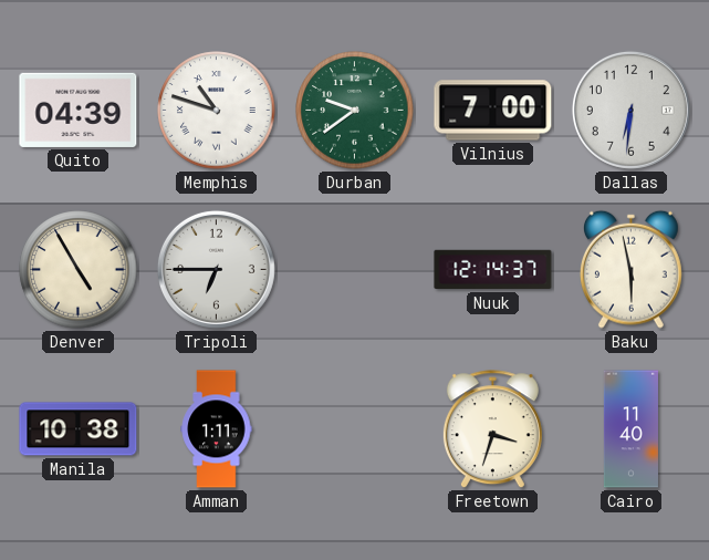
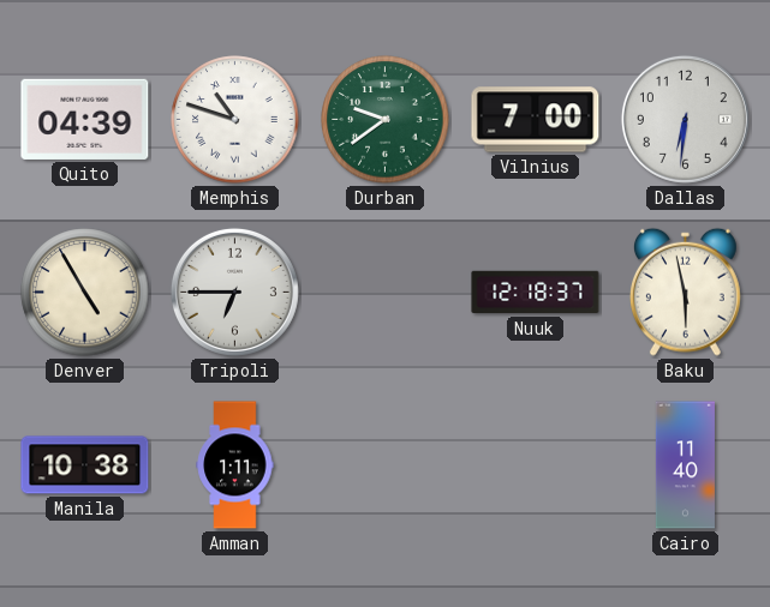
Nuuk: 12:14 -> 12:18
Freetown: 3:33 -> none
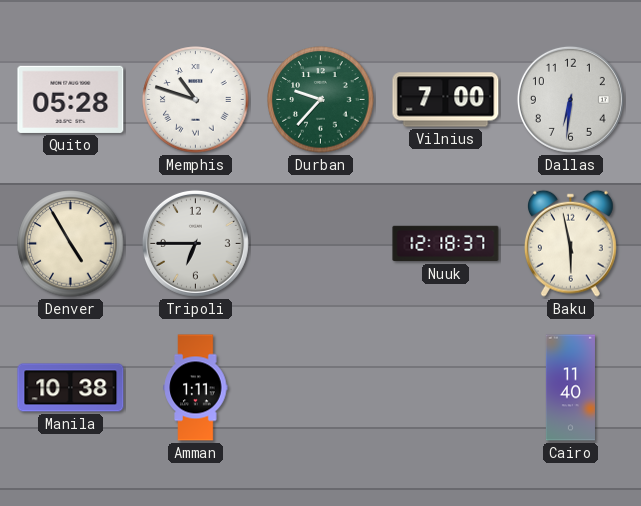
Quito: 04:39 -> 05:28
Durban: 9:39 -> 9:37
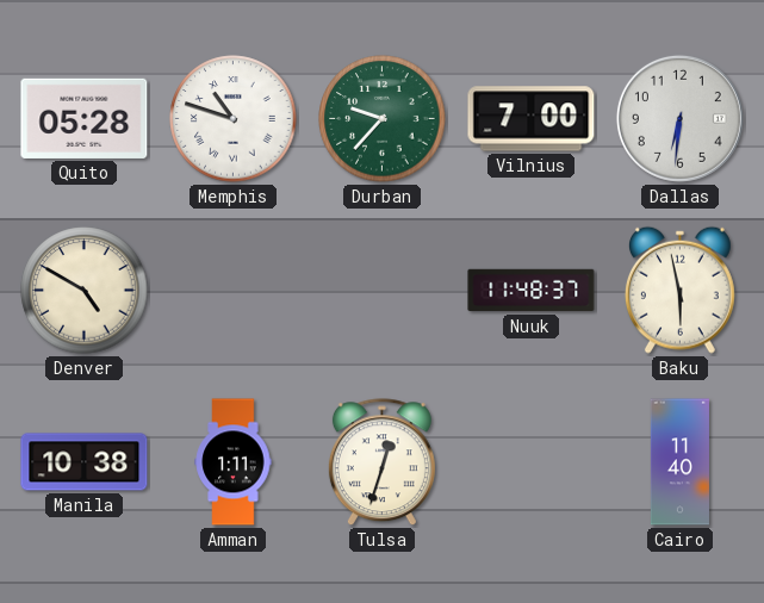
Denver: 4:55 -> 4:50
Tripoli: 6:45 -> none
Nuuk: 12:18 -> 11:48
Tulsa: none -> 12:33
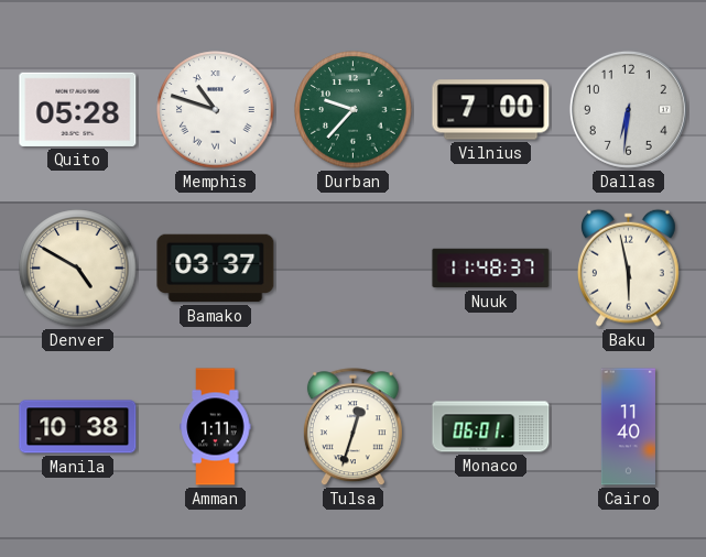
Bamako: none -> 03:37
Monaco: none -> 06:01
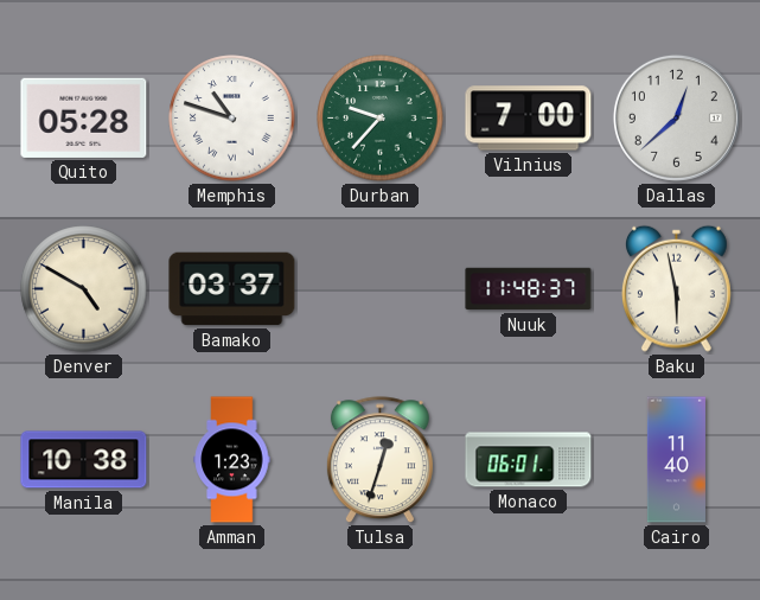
Dallas: 6:31 -> 12:38
Amman: 1:11 -> 1:23
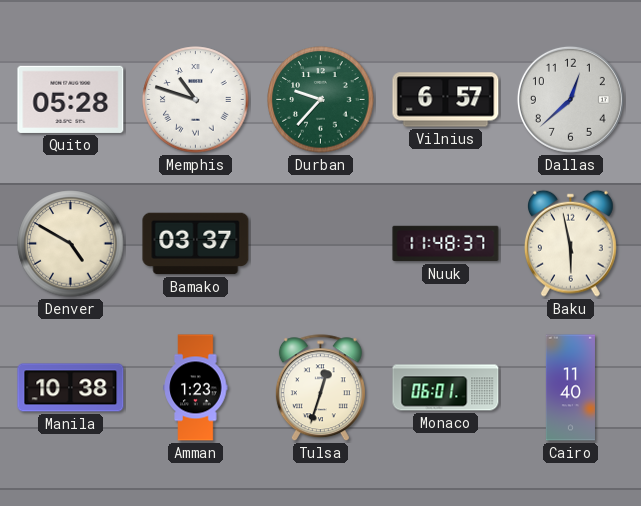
Vilnius: 7:00 -> 6:57
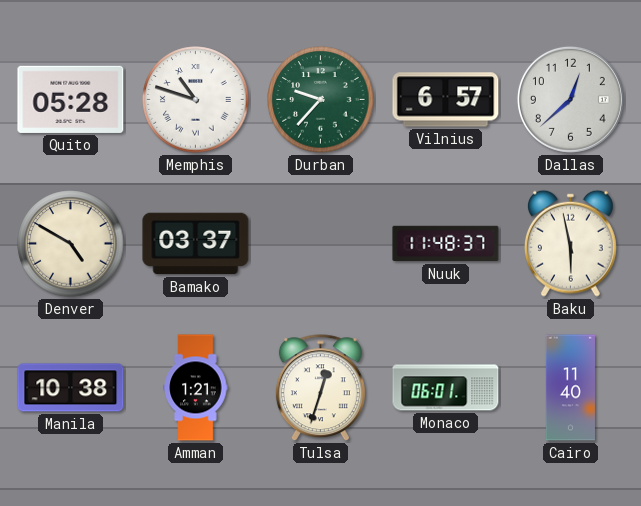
Amman: 1:23 -> 1:21
